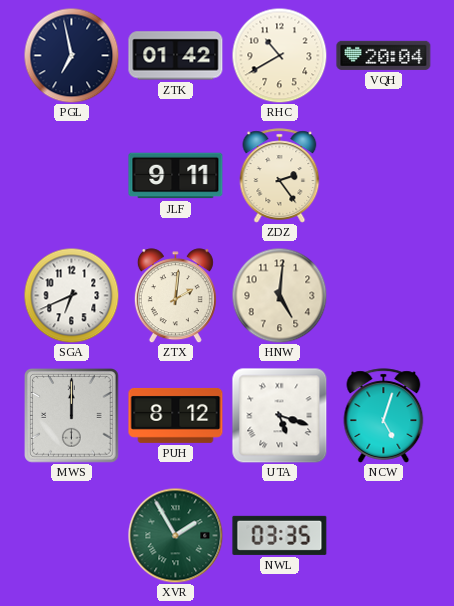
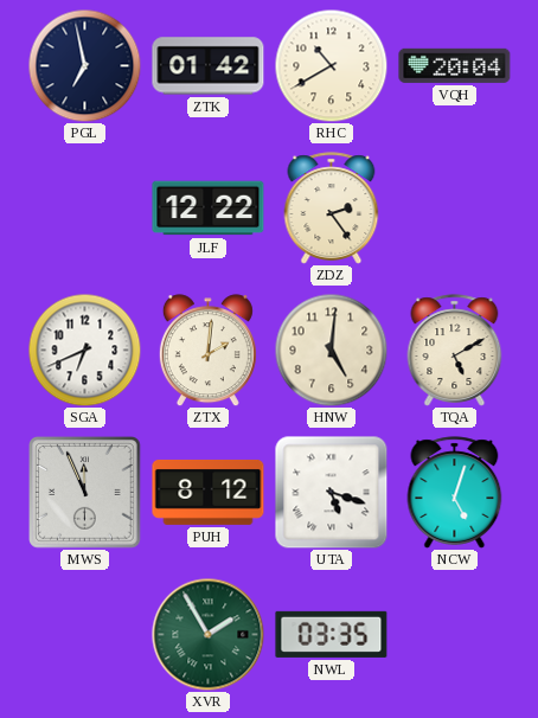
JLF: 9:11 -> 12:22
TQA: none -> 5:10
MWS: 12:00 -> 11:56
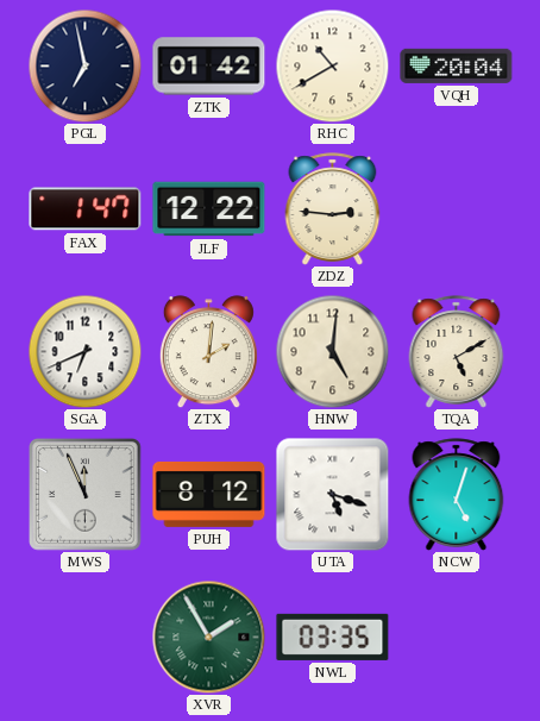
FAX: none -> 1:47
ZDZ: 2:24 -> 2:46
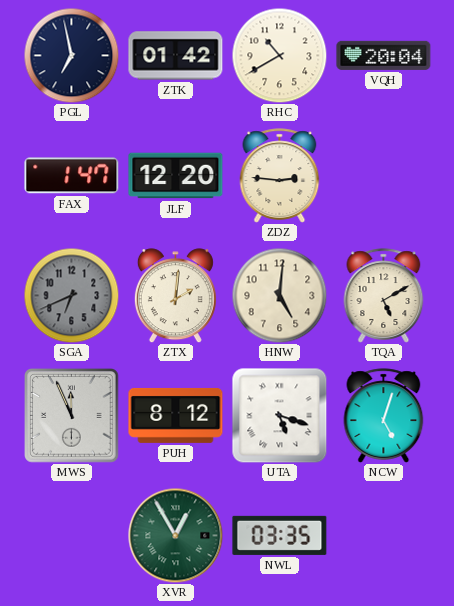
JLF: 12:22 -> 12:20
SGA dial: white -> grey
XVR: 1:55 -> 12:55
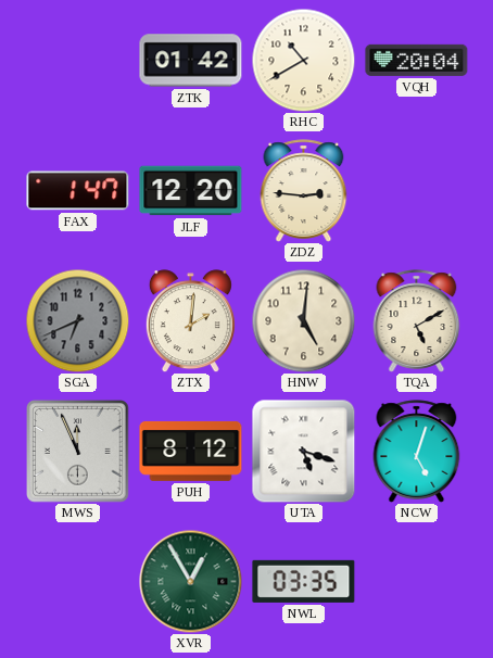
PGL: 6:58 -> none
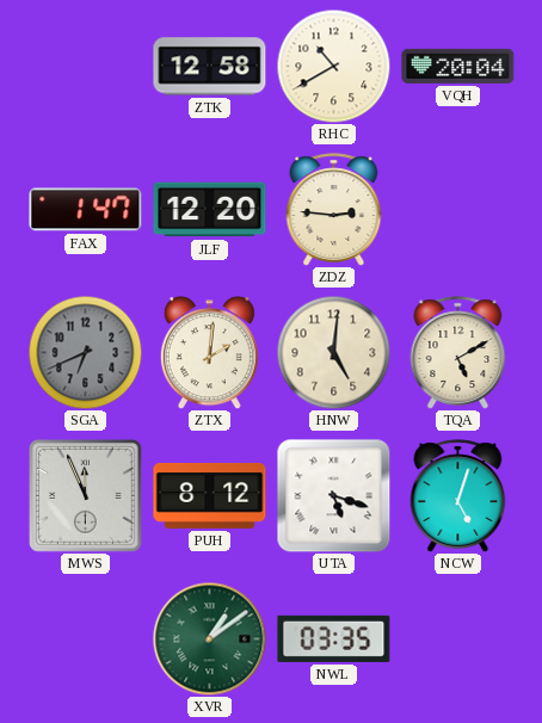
ZTK: 01:42 -> 12:58
XVR: 12:55 -> 1:09
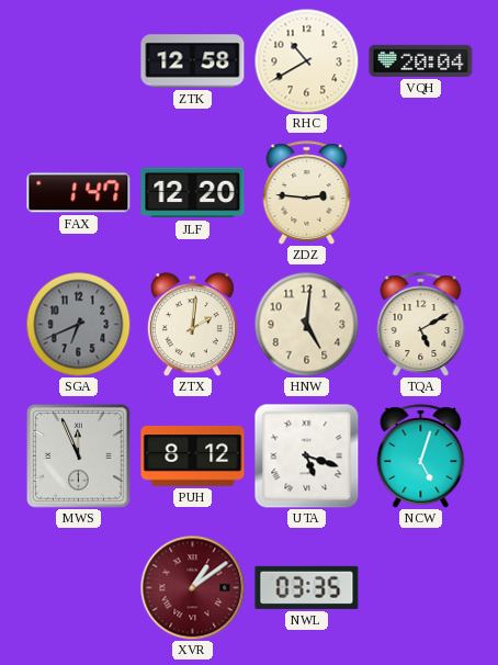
XVR dial: green -> burgundy
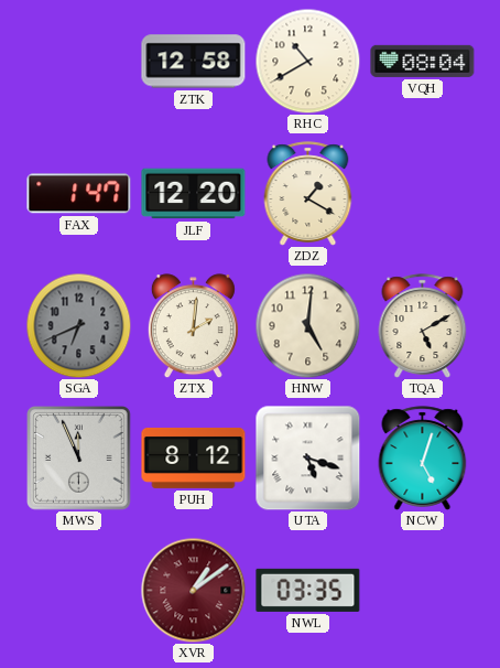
VQH: 20:04 -> 08:04
ZDZ: 2:46 -> 1:20
